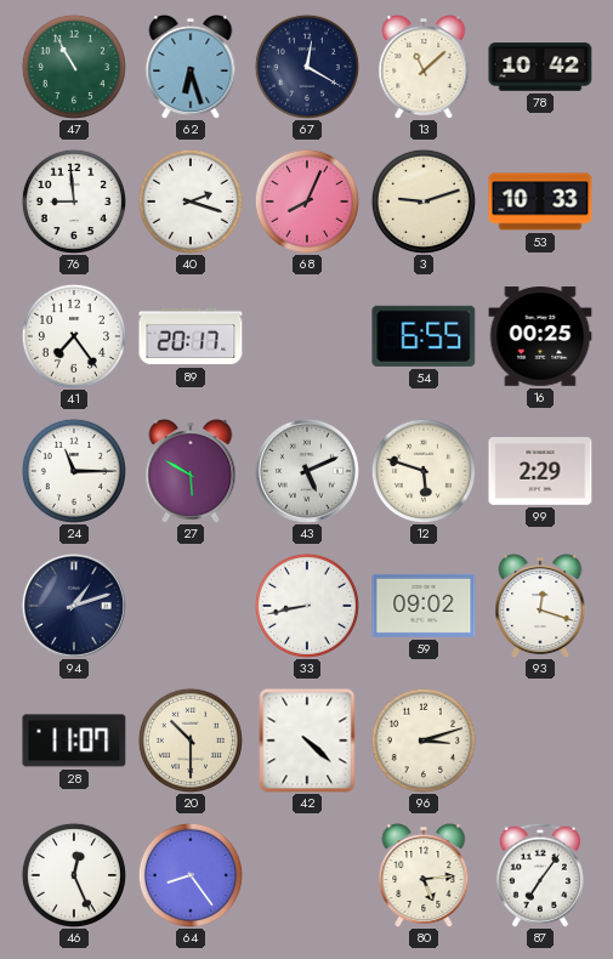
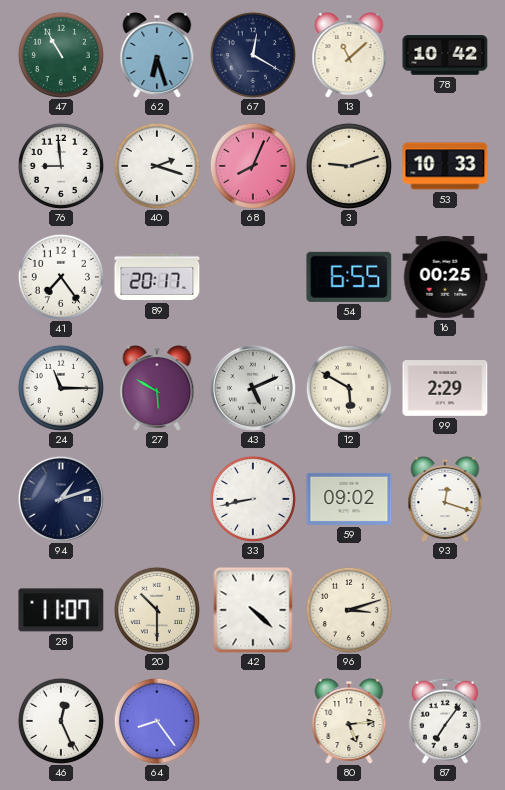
12: 5:48 -> 5:50
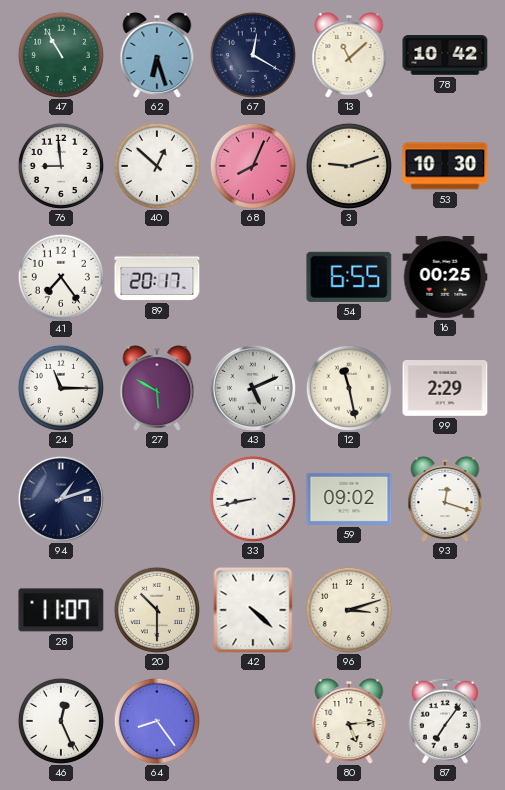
40: 2:18 -> 12:52
53: 10:33 -> 10:30
12: 5:50 -> 11:28
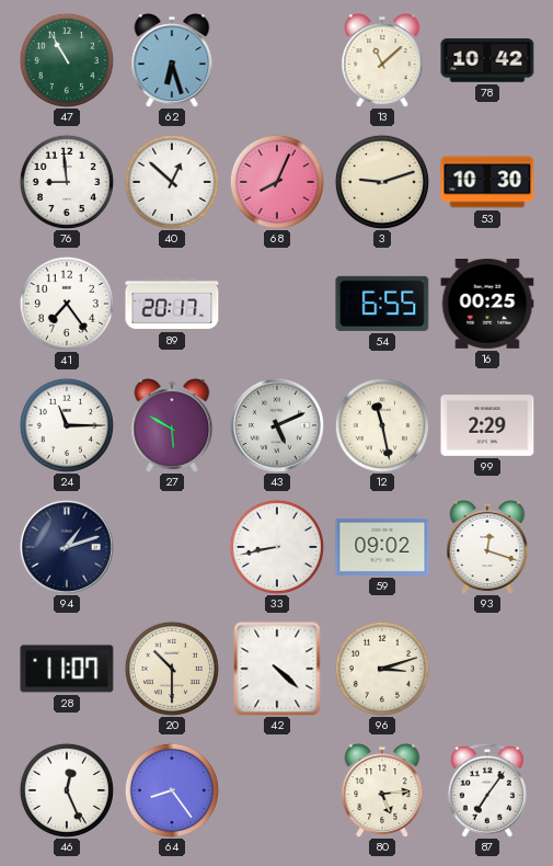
67: 12:20 -> none
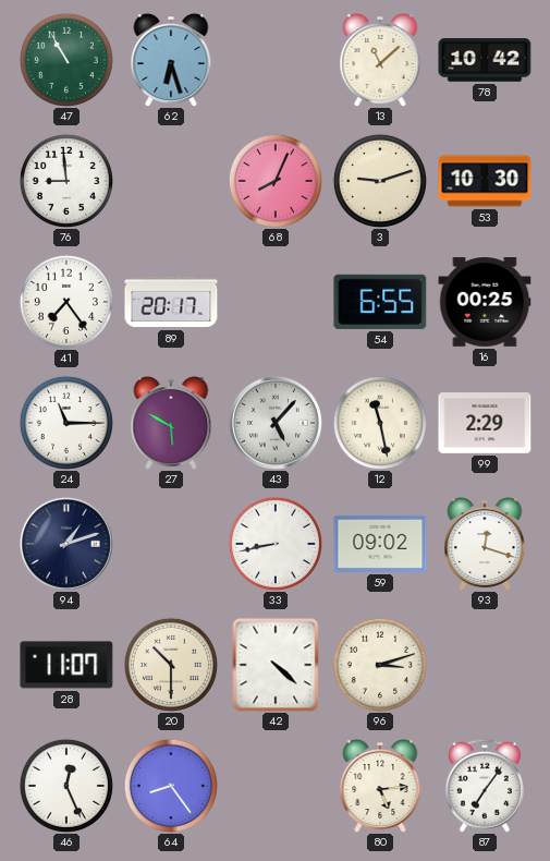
40: 12:52 -> none
43: 5:11 -> 5:07
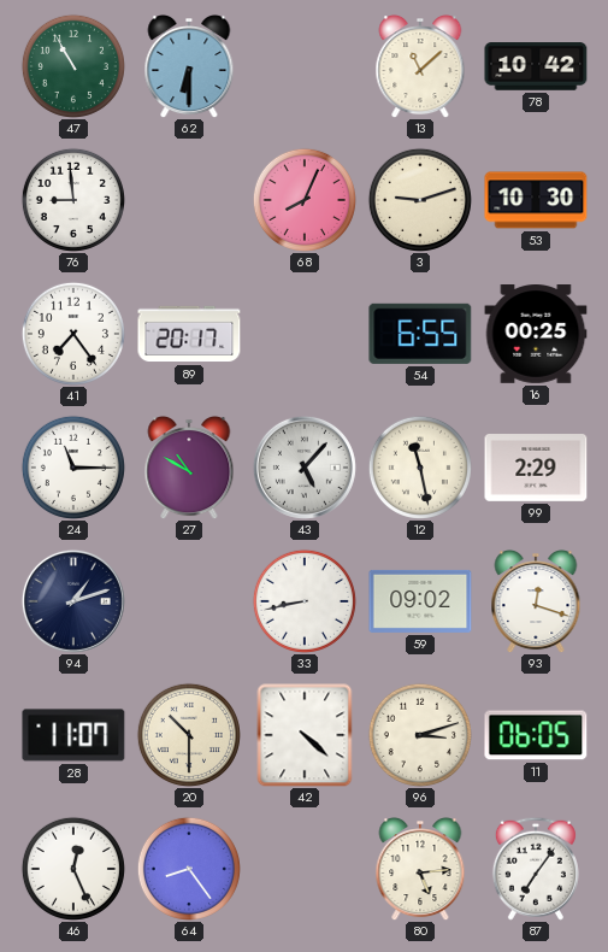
62: 6:27 -> 6:30
27: 5:50 -> 10:50
11: none -> 06:05
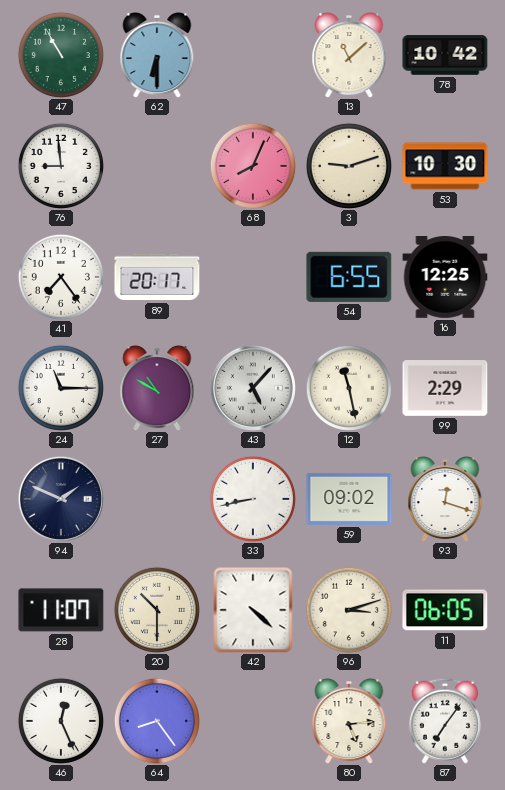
16: 00:25 -> 12:25
94: 1:12 -> 1:49
